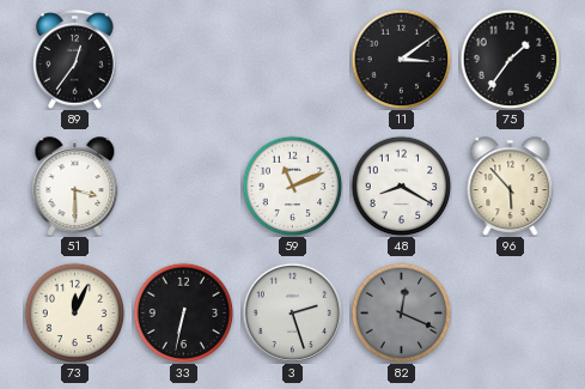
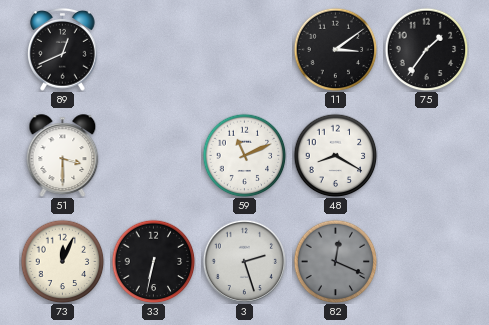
89: 12:36 -> 12:41
96: 5:53 -> none
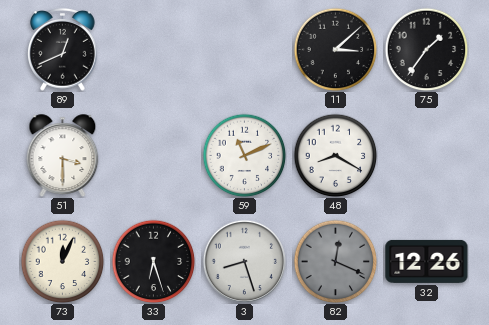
11: 3:09 -> 3:08
33: 6:32 -> 6:27
3: 2:27 -> 8:27
32: none -> 12:26
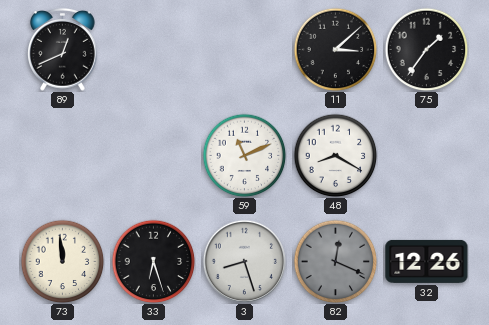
51: 3:30 -> none
73: 12:04 -> 11:59
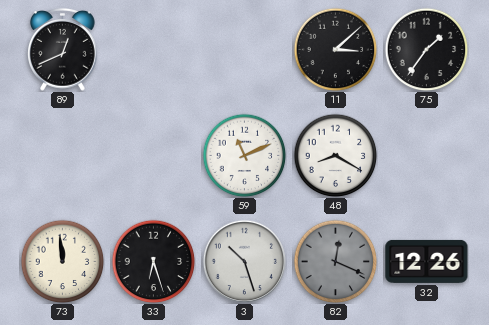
3: 8:27 -> 10:27
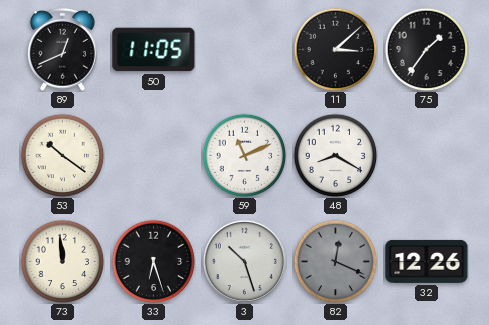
50: none -> 11:05
53: none -> 10:21
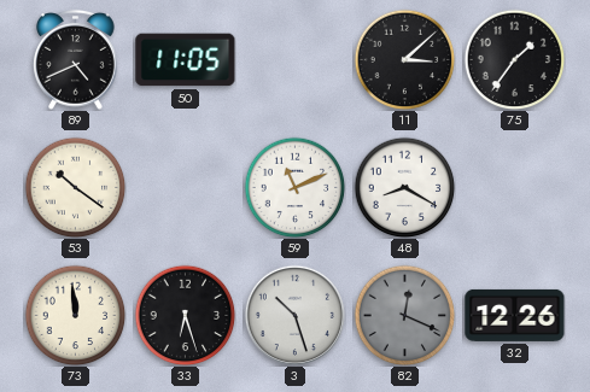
89: 12:41 -> 4:41
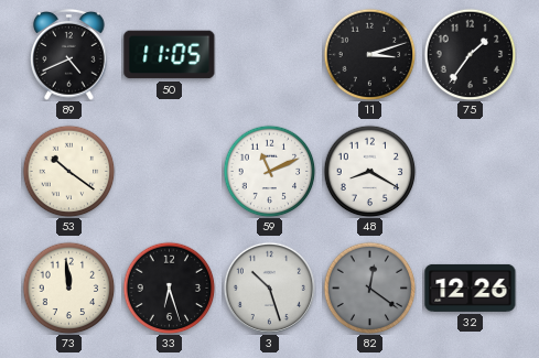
11: 3:08 -> 3:12
82: 12:19 -> 12:21
